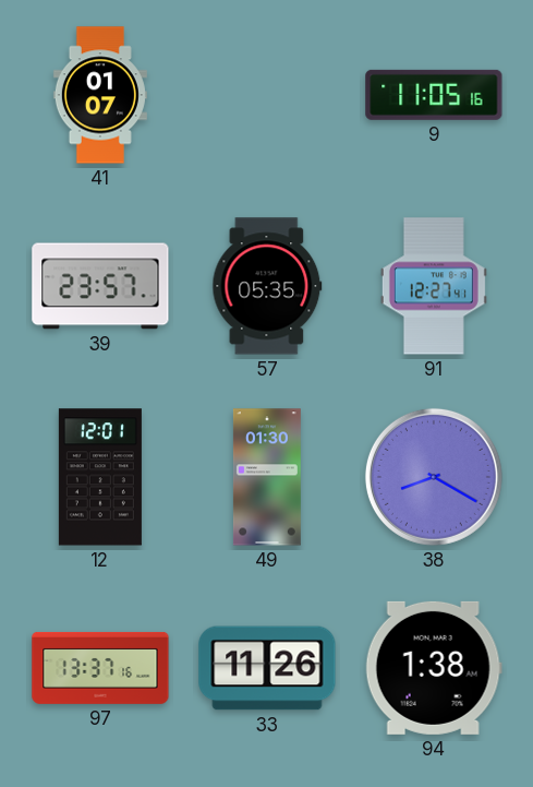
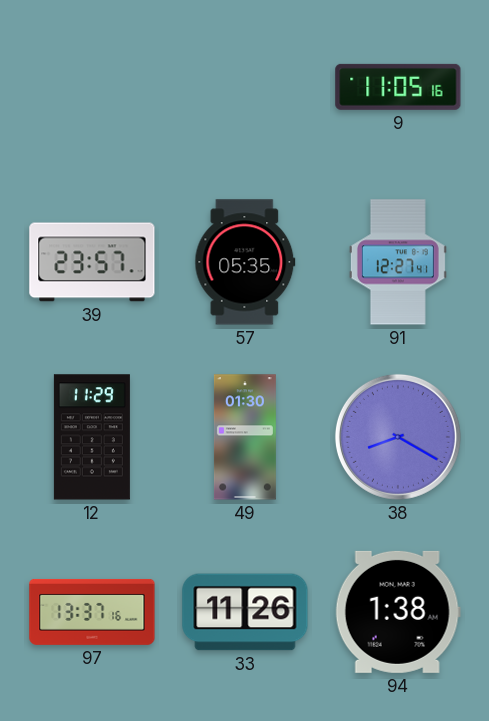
41: 01:07 -> none
12: 12:01 -> 11:29
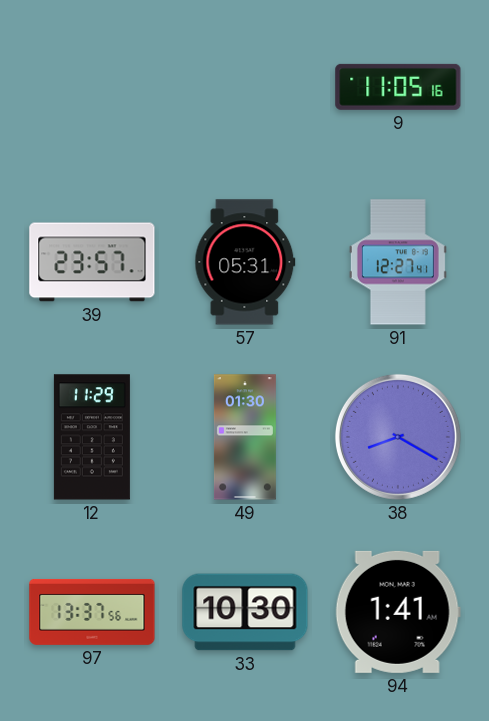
57: 05:35 -> 05:31
97: 13:37:16 -> 13:37:56
33: 11:26 -> 10:30
94: 1:38 -> 1:41
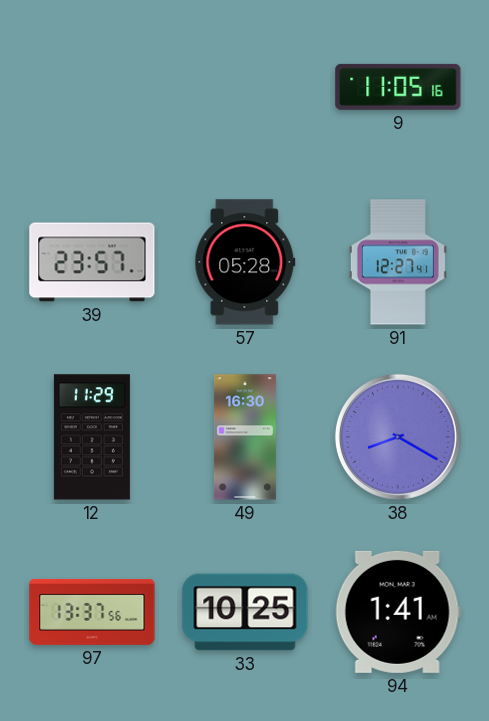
57: 05:31 -> 05:28
49: 01:30 -> 16:30
33: 10:30 -> 10:25
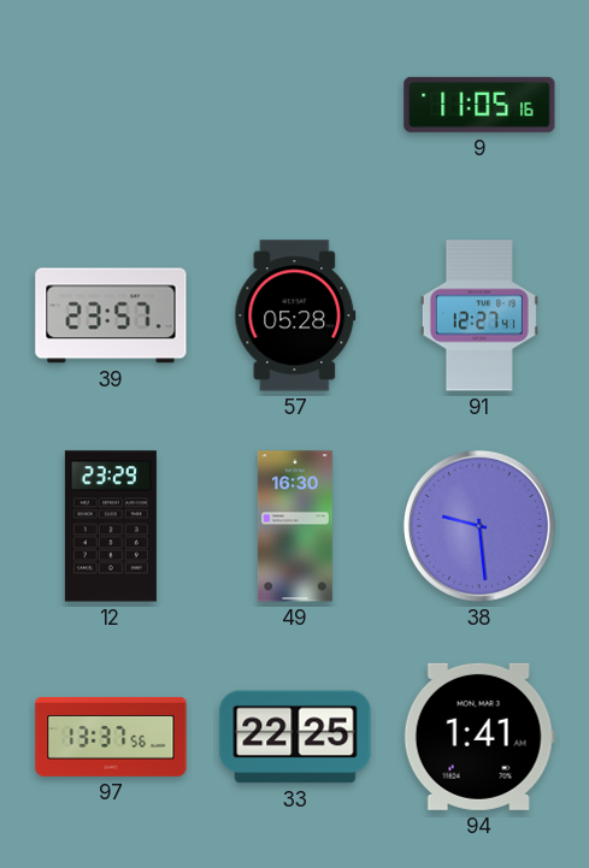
12: 11:29 -> 23:29
38: 8:20 -> 9:29
33: 10:25 -> 22:25
